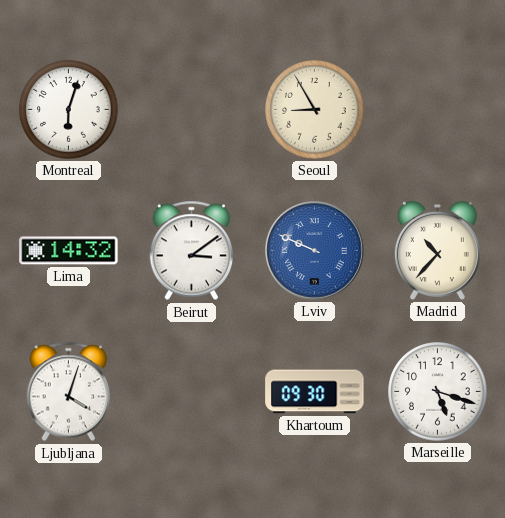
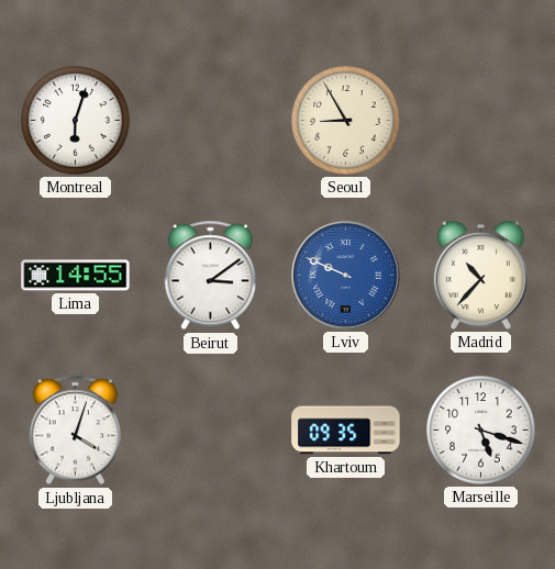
Lima: 14:32 -> 14:55
Khartoum: 09:30 -> 09:35
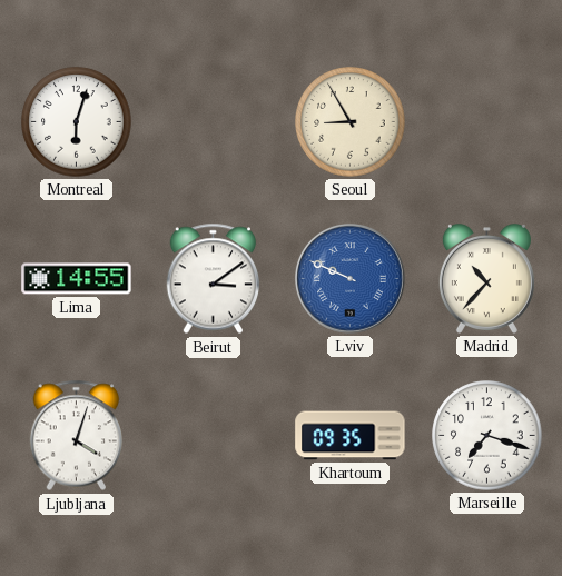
Marseille: 5:18 -> 7:18
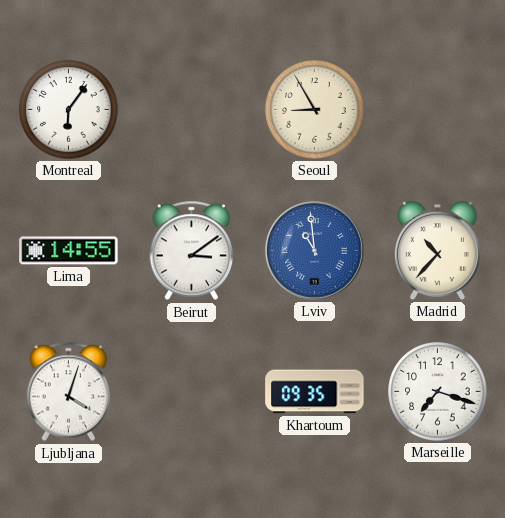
Montreal: 6:03 -> 6:06
Lviv: 9:49 -> 10:59
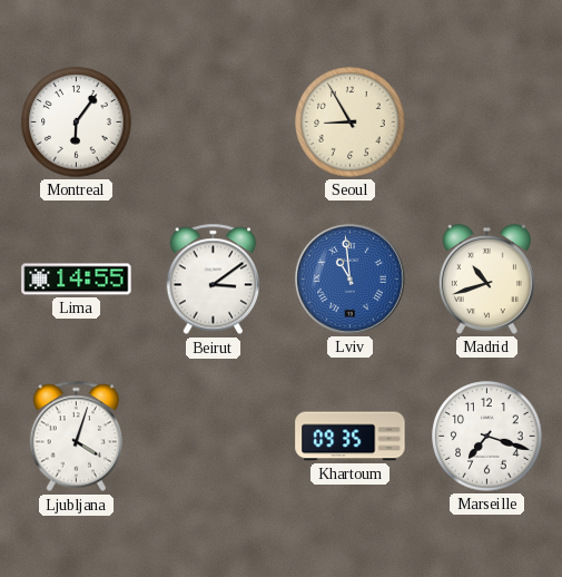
Madrid: 10:37 -> 10:42
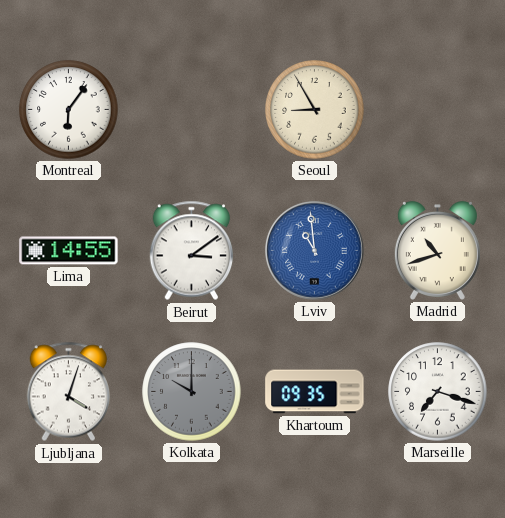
Kolkata: none -> 10:00
